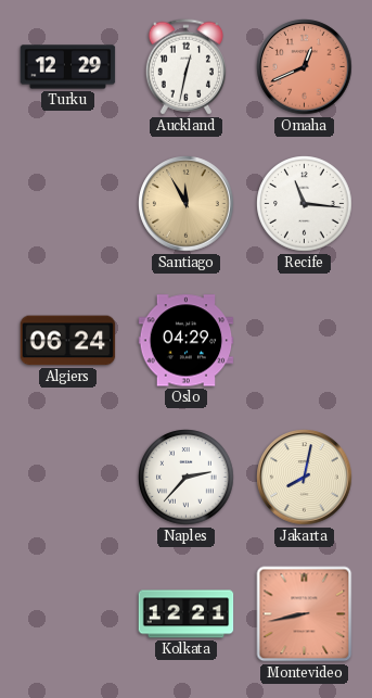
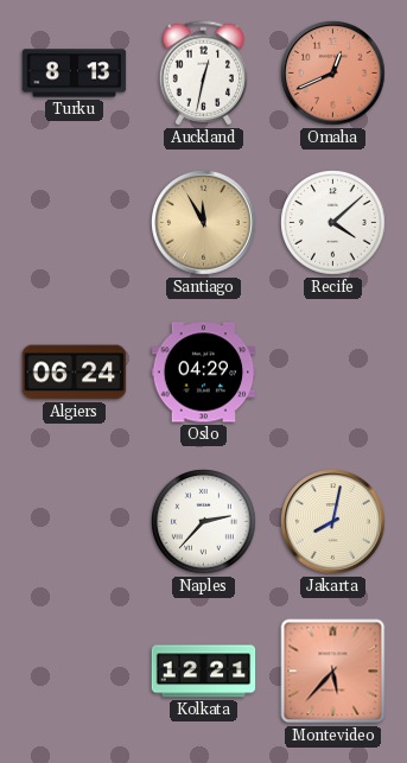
Turku: 12:29 -> 8:13
Recife: 11:16 -> 4:08
Montevideo: 8:43 -> 5:37
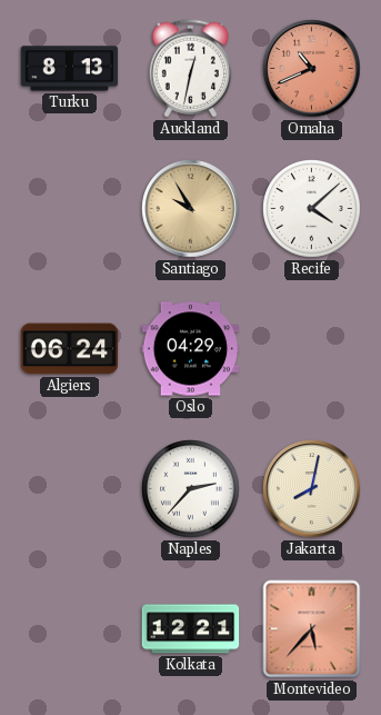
Omaha: 12:41 -> 10:41
Santiago: 11:55 -> 9:55
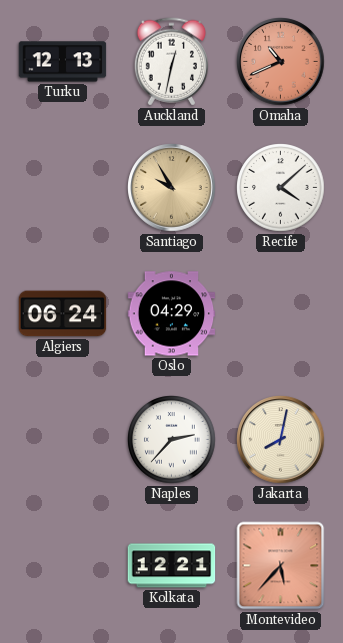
Turku: 8:13 -> 12:13
